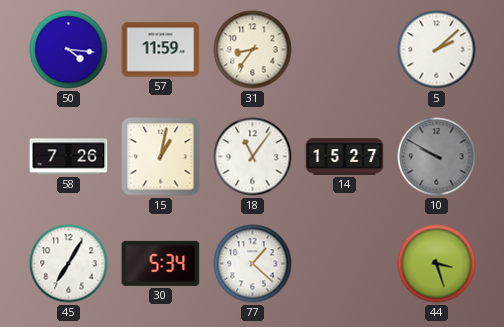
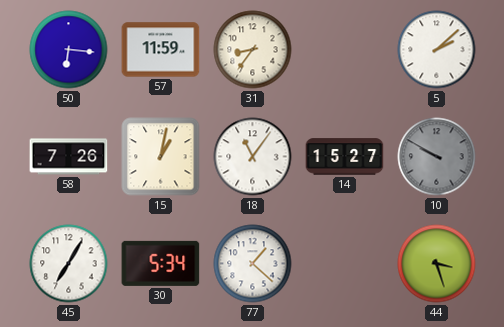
50: 4:16 -> 6:16
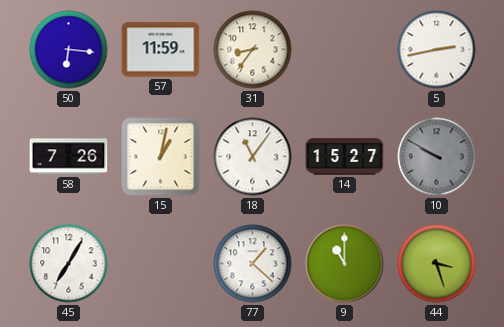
5: 2:08 -> 2:43
30: 5:34 -> none
9: none -> 11:00
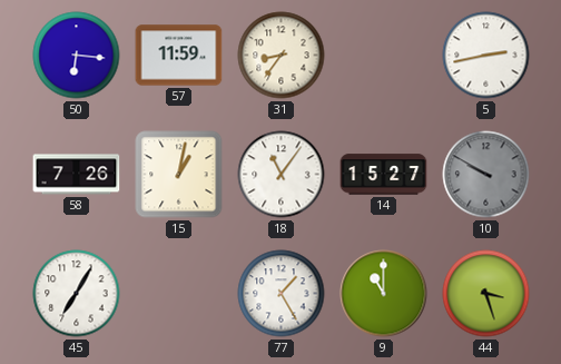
77: 1:22 -> 1:25
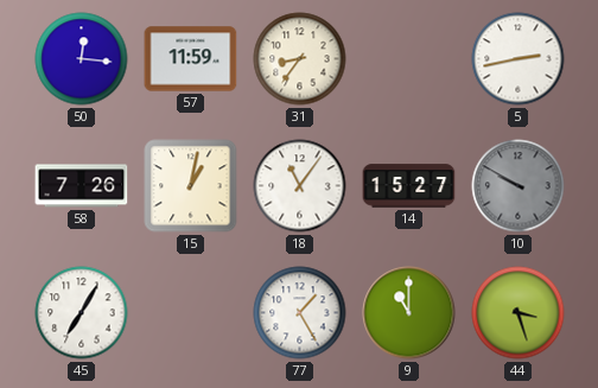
50: 6:16 -> 12:16
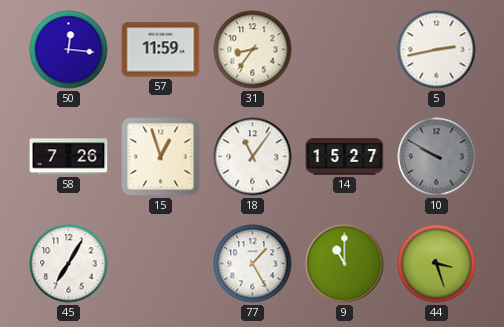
15: 1:02 -> 12:57
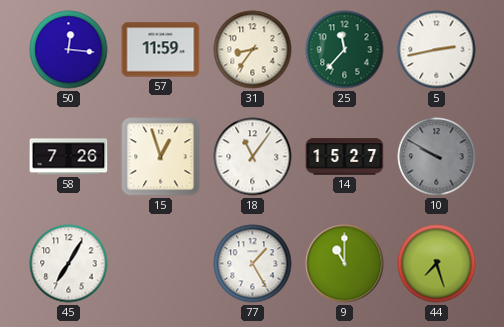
25: none -> 11:37
44: 3:27 -> 7:27
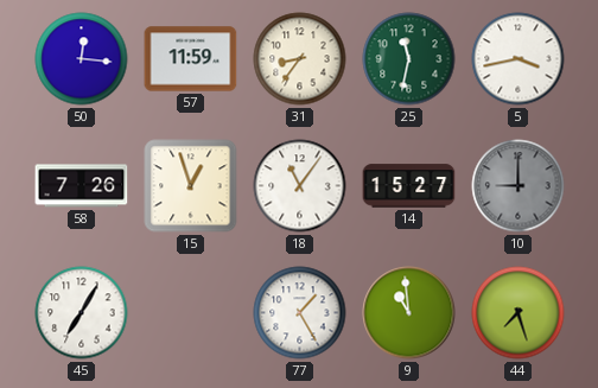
25: 11:37 -> 11:32
5: 2:43 -> 3:43
10: 9:50 -> 9:00
9: 11:00 -> 10:59
